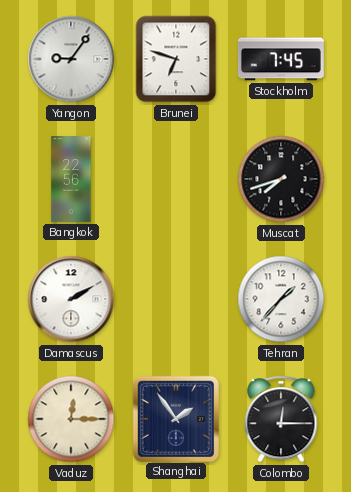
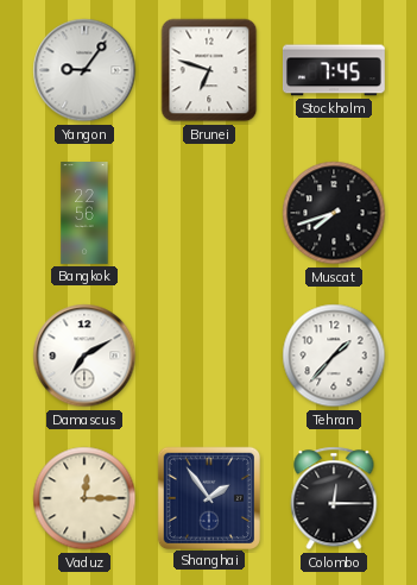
Damascus: 2:10 -> 7:10
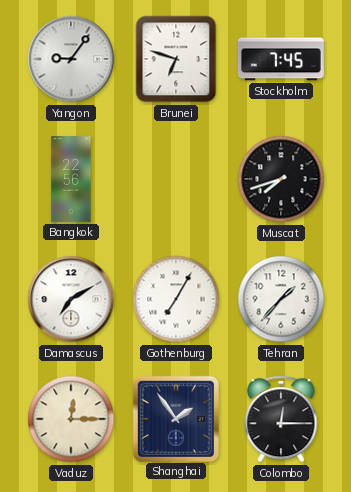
Gothenburg: none -> 7:05
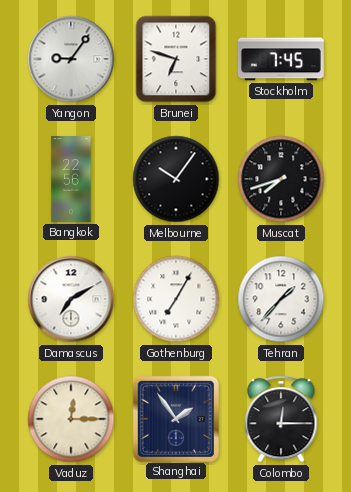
Melbourne: none -> 10:06
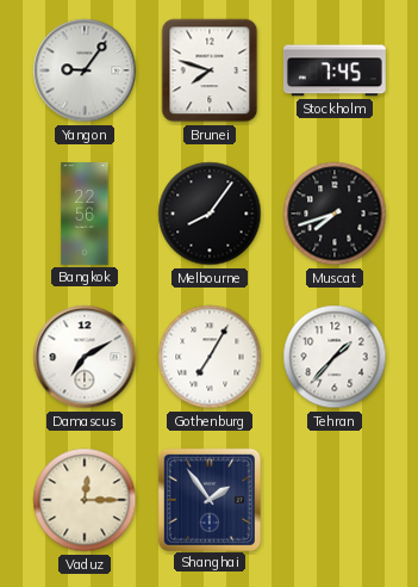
Brunei: 6:48 -> 7:48
Melbourne: 10:06 -> 8:06
Colombo: 12:15 -> none
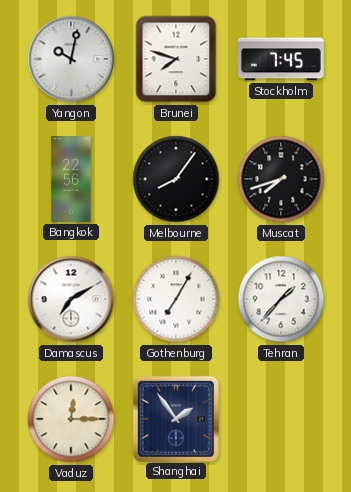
Yangon: 9:06 -> 10:02
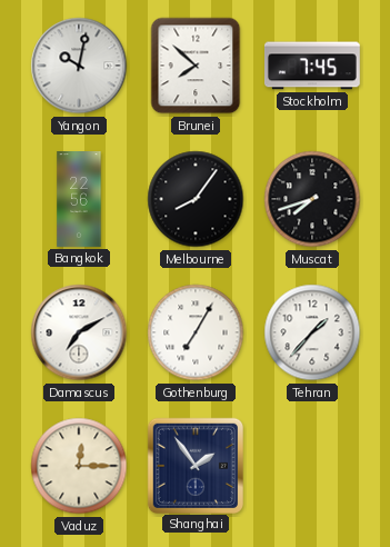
Brunei: 7:48 -> 7:52
